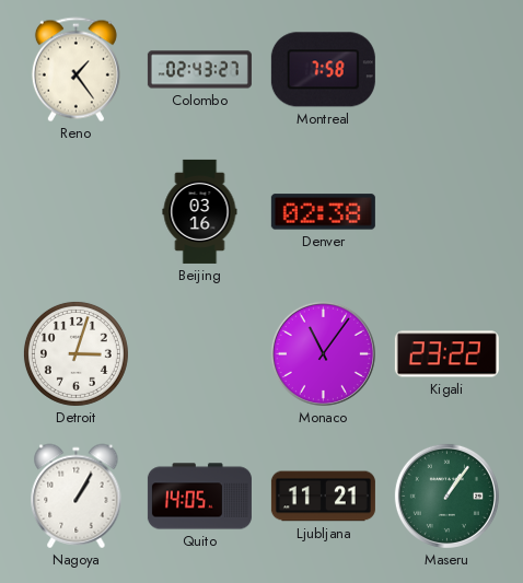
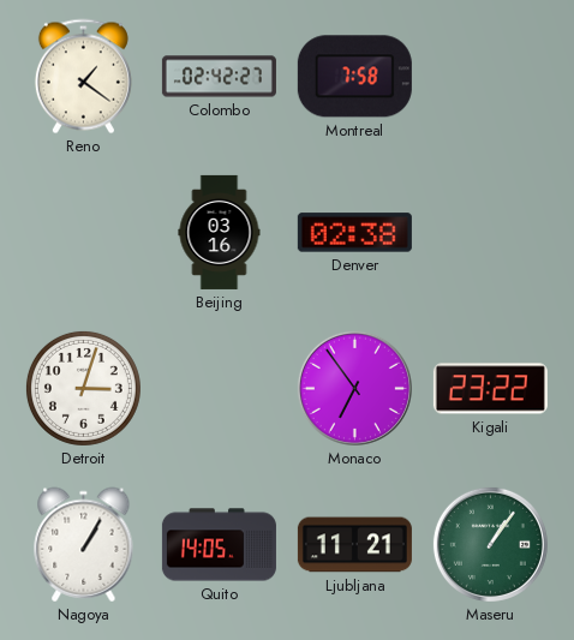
Reno: 1:24 -> 1:21
Colombo: 02:43 -> 02:42
Monaco: 11:06 -> 6:54
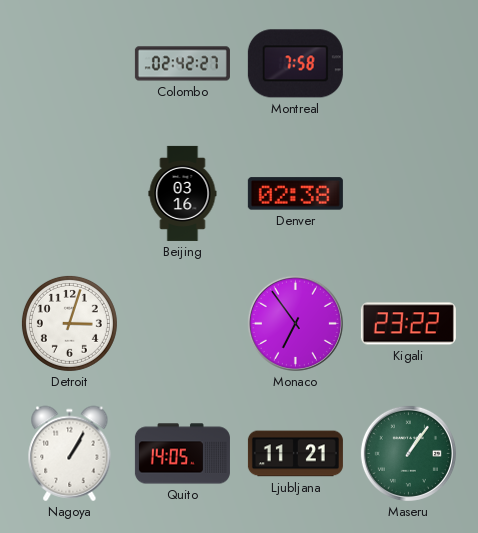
Reno: 1:21 -> none
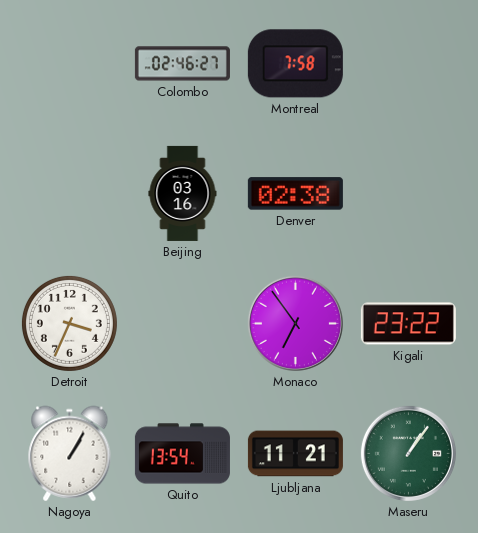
Colombo: 02:42 -> 02:46
Detroit: 3:03 -> 3:34
Quito: 14:05 -> 13:54
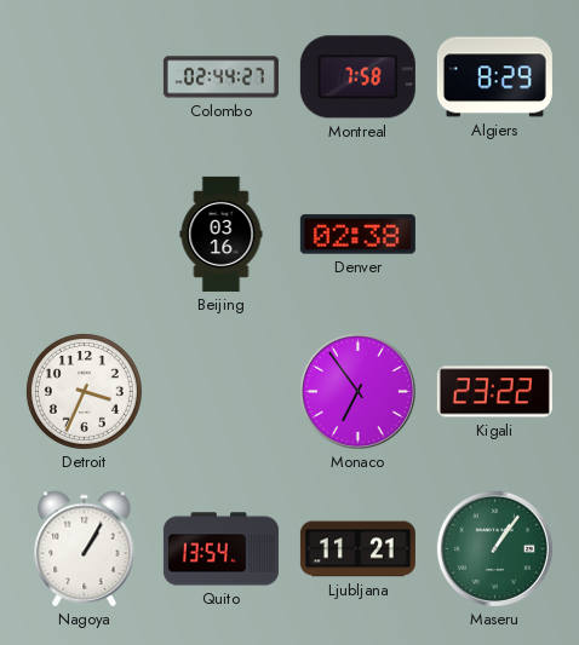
Colombo: 02:46 -> 02:44
Algiers: none -> 8:29
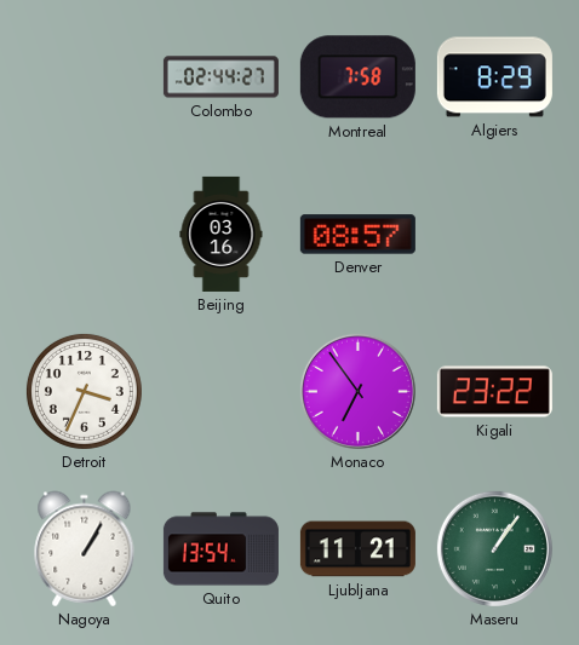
Denver: 02:38 -> 08:57
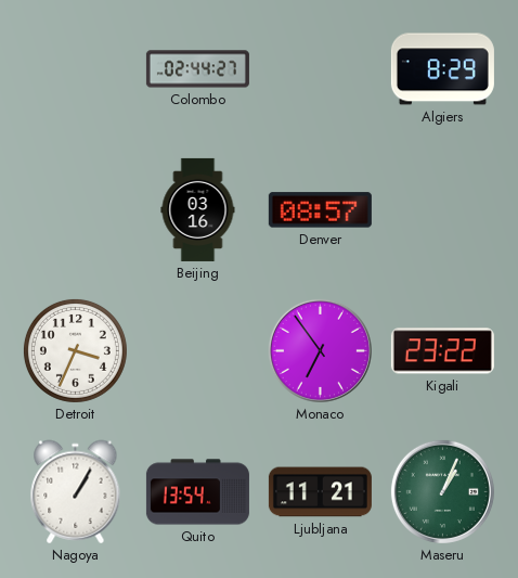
Montreal: 7:58 -> none
Maseru: 1:06 -> 1:04
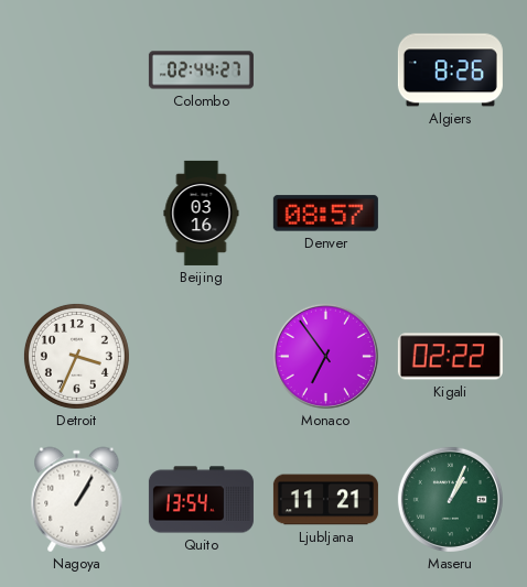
Algiers: 8:29 -> 8:26
Kigali: 23:22 -> 02:22
